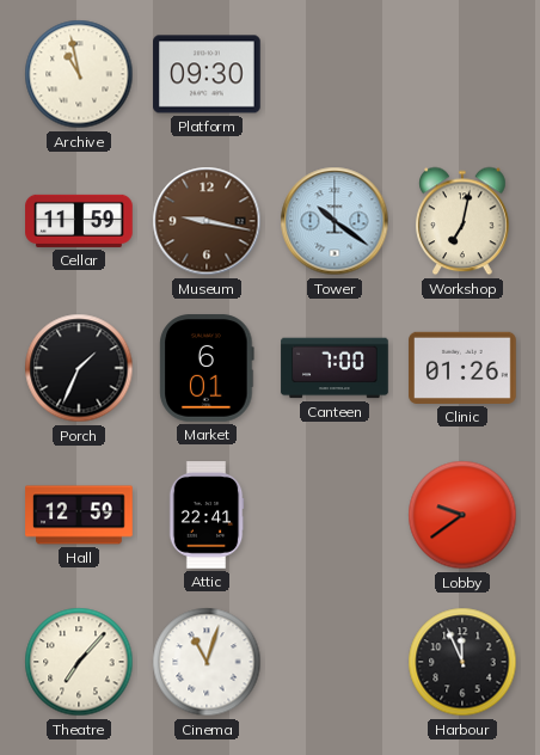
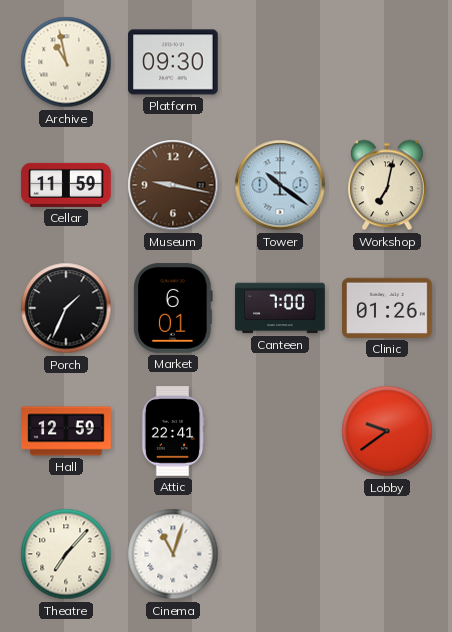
Harbour: 11:56 -> none
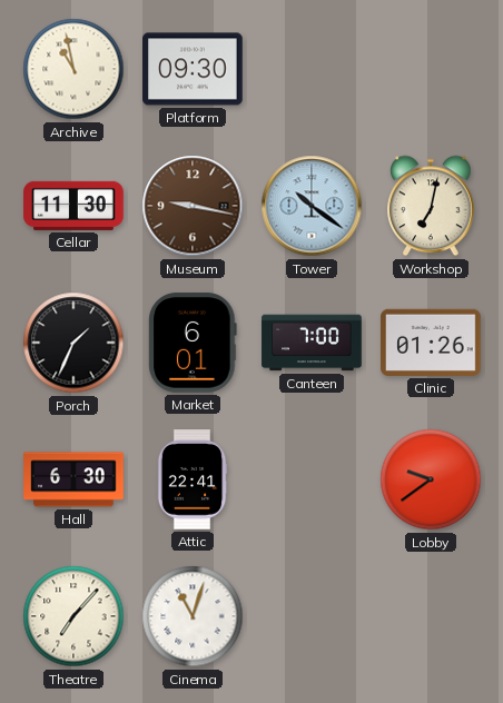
Cellar: 11:59 -> 11:30
Hall: 12:59 -> 6:30
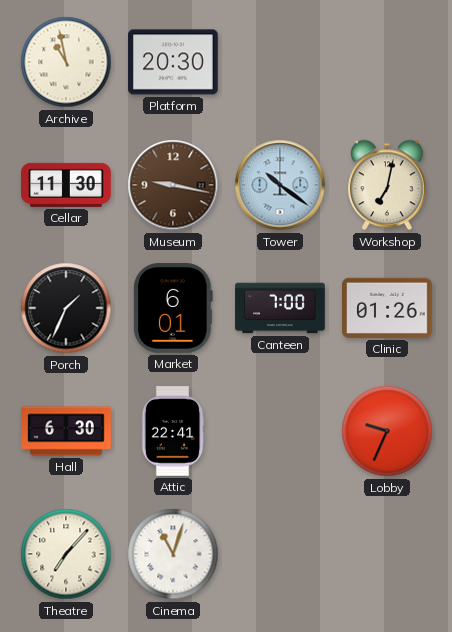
Platform: 09:30 -> 20:30
Lobby: 9:39 -> 9:34
